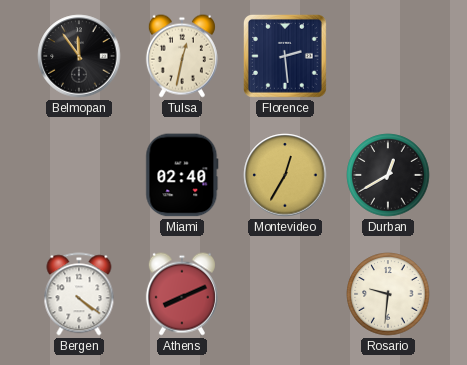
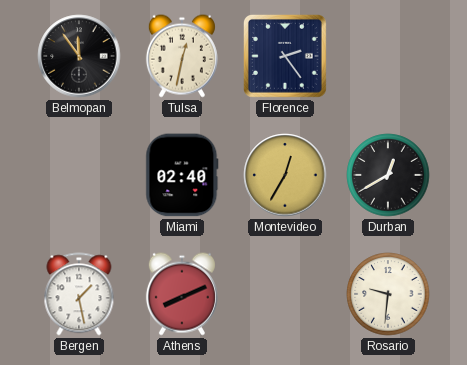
Florence: 2:29 -> 2:24
Bergen: 4:21 -> 1:28
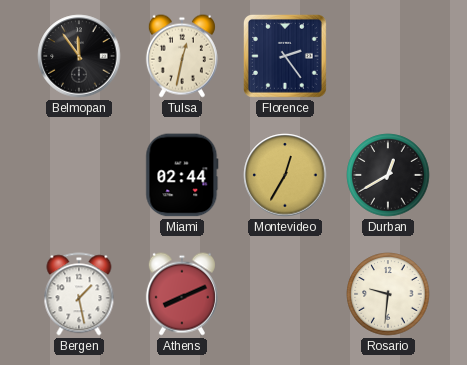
Miami: 02:40 -> 02:44
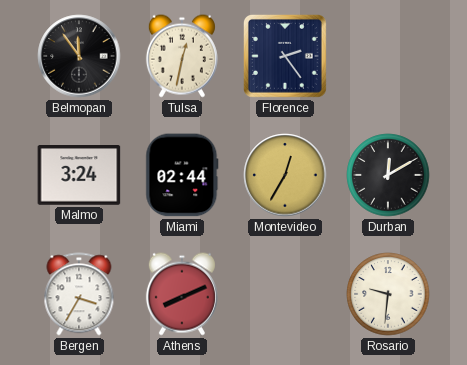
Malmo: none -> 3:24
Durban: 12:40 -> 12:10
Bergen: 1:28 -> 3:35
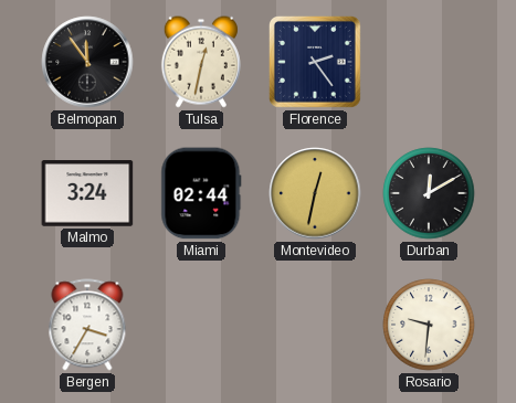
Montevideo: 12:35 -> 12:32
Athens: 8:11 -> none
